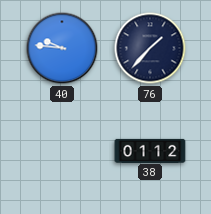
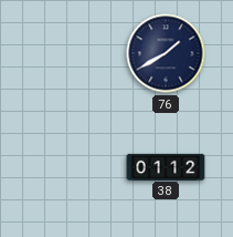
40: 9:46 -> none
76: 1:37 -> 1:40
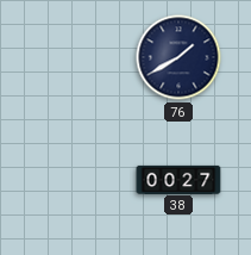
38: 01:12 -> 00:27
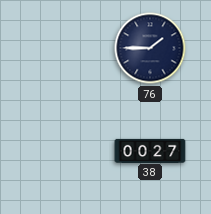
76: 1:40 -> 1:45
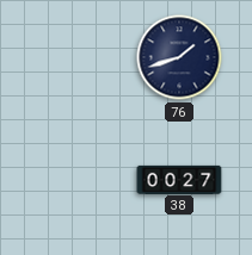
76: 1:45 -> 1:42
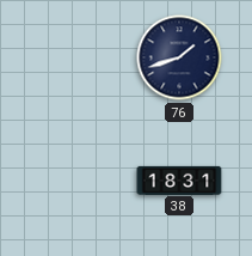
38: 00:27 -> 18:31
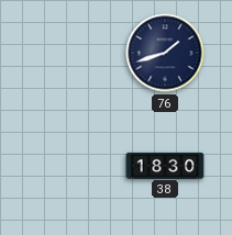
38: 18:31 -> 18:30
